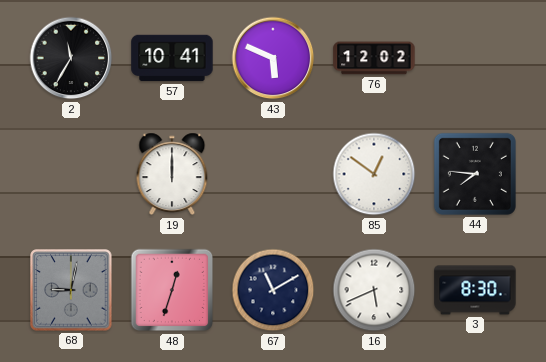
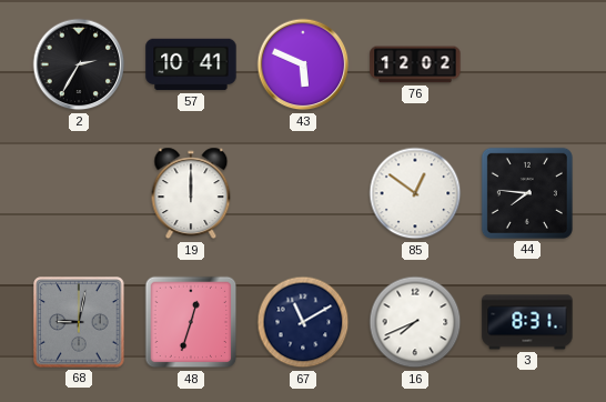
2: 11:35 -> 2:35
16: 5:41 -> 7:41
3: 8:30 -> 8:31
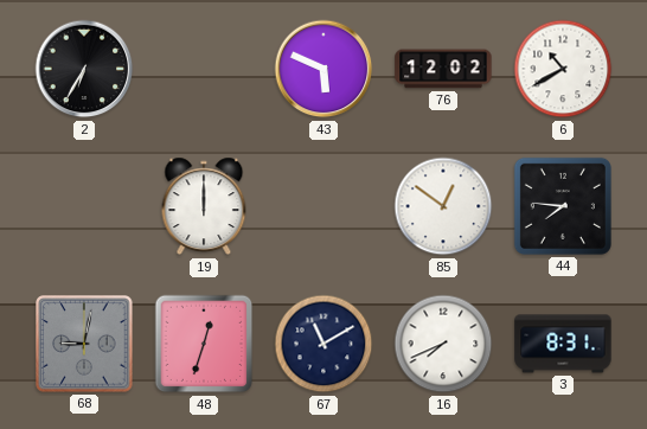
2: 2:35 -> 6:35
57: 10:41 -> none
6: none -> 10:40
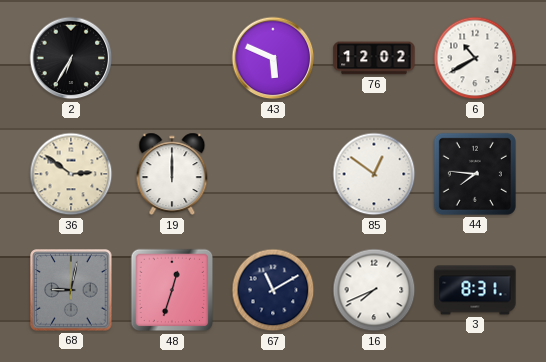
36: none -> 2:51
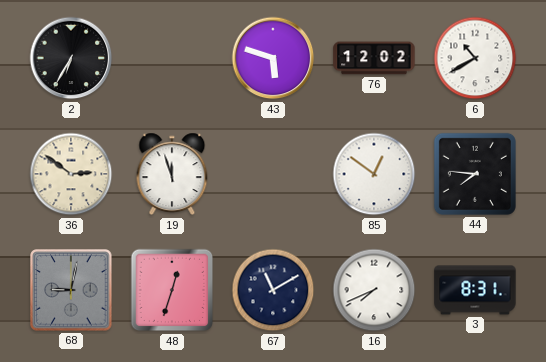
43: 5:49 -> 5:48
19: 12:00 -> 11:57
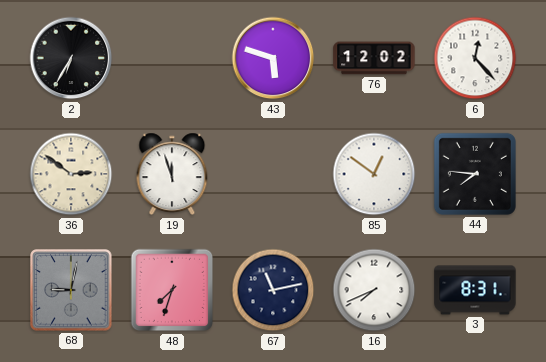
6: 10:40 -> 12:23
48: 12:33 -> 7:33
67: 11:10 -> 11:13
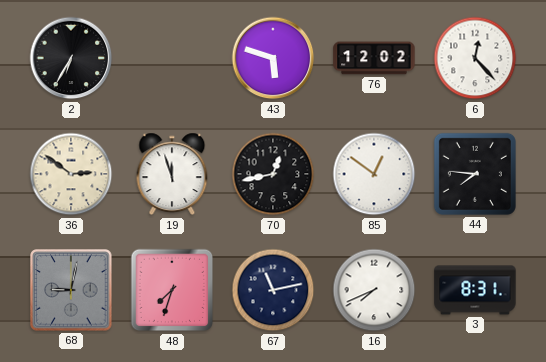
70: none -> 12:43
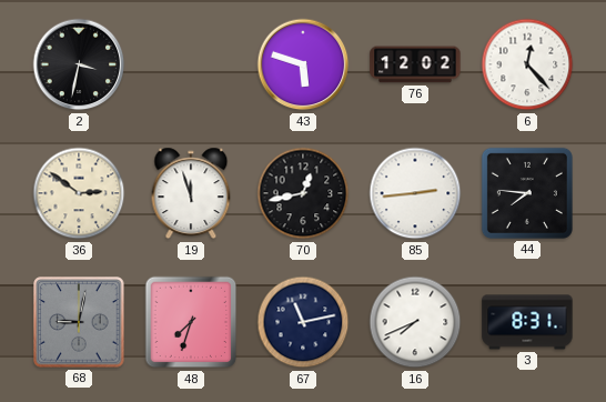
2: 6:35 -> 3:32
85: 12:51 -> 2:44
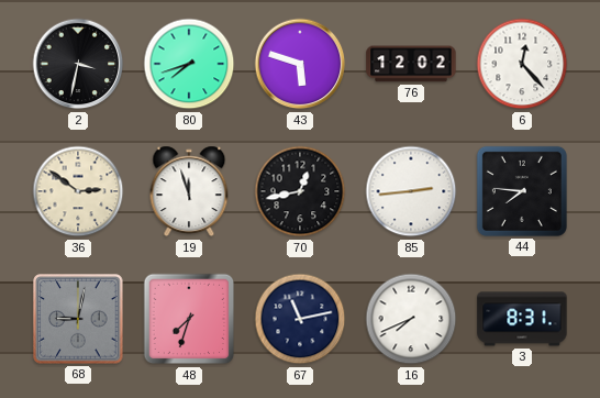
80: none -> 7:42
